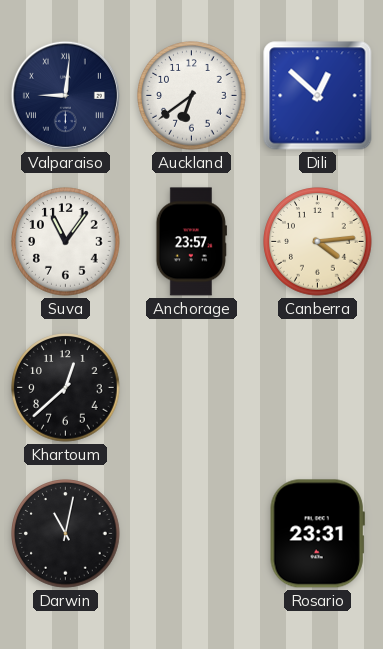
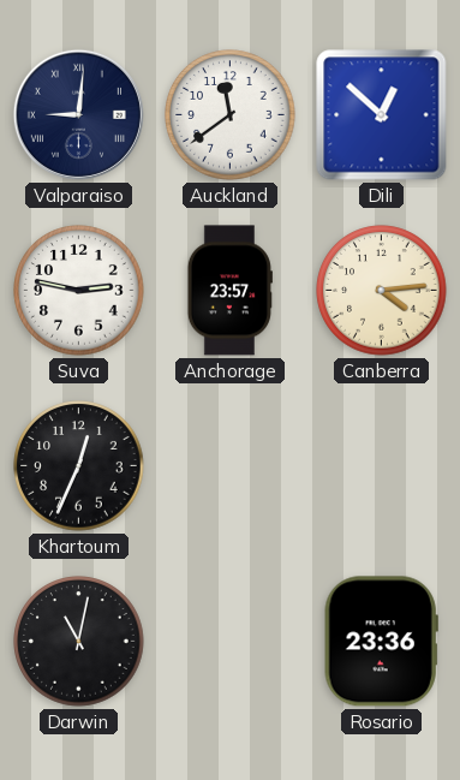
Auckland: 6:39 -> 11:39
Suva: 11:06 -> 2:47
Khartoum: 12:38 -> 12:34
Rosario: 23:31 -> 23:36
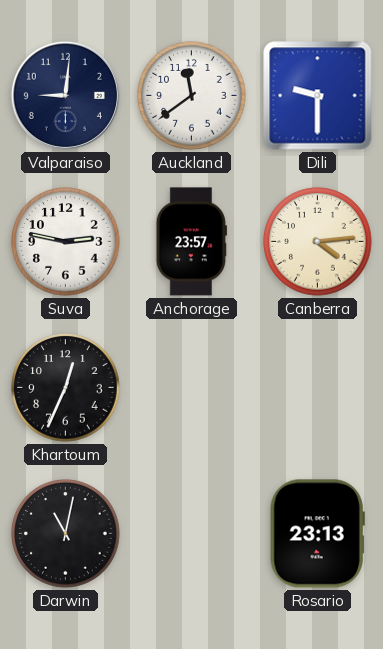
Valparaiso numerals: Roman -> Arabic
Dili: 12:52 -> 9:30
Rosario: 23:36 -> 23:13
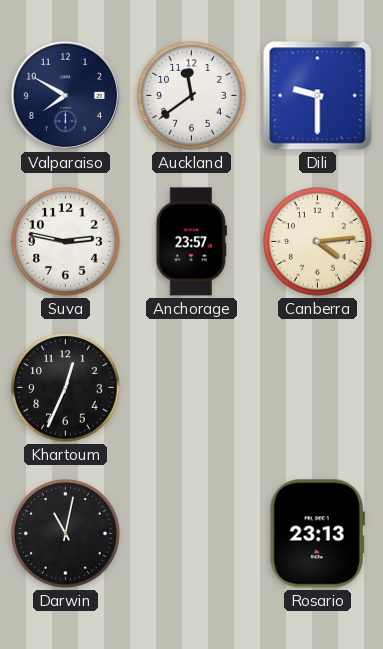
Valparaiso: 9:01 -> 7:50
